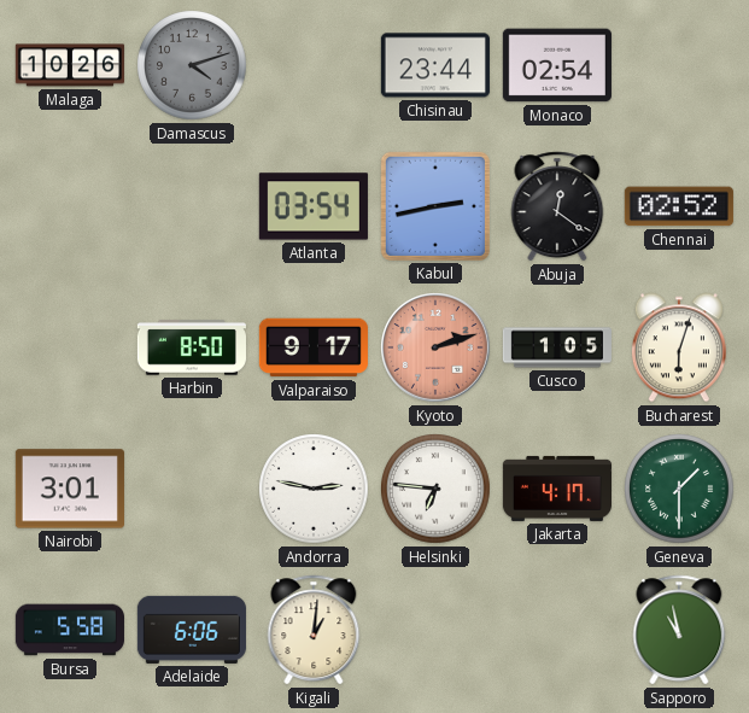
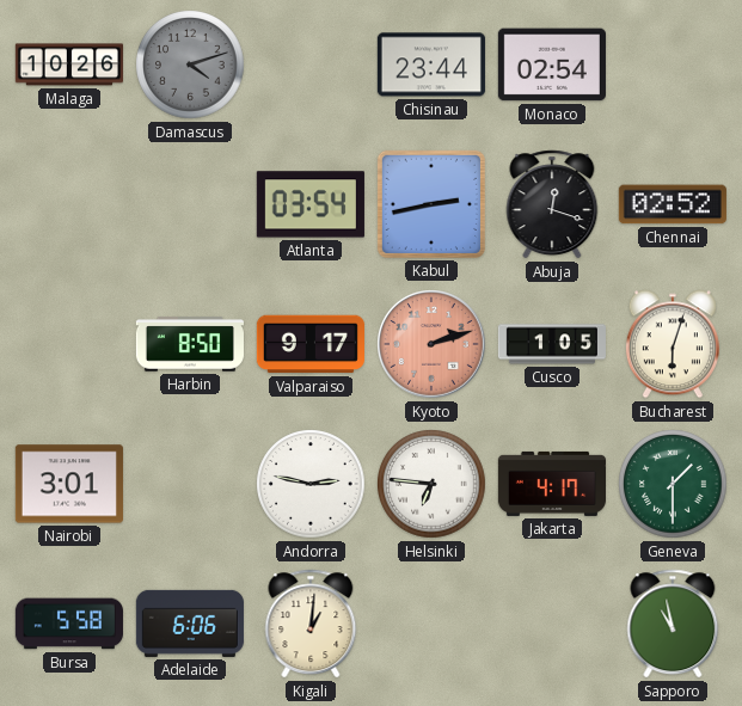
Abuja: 12:21 -> 12:18
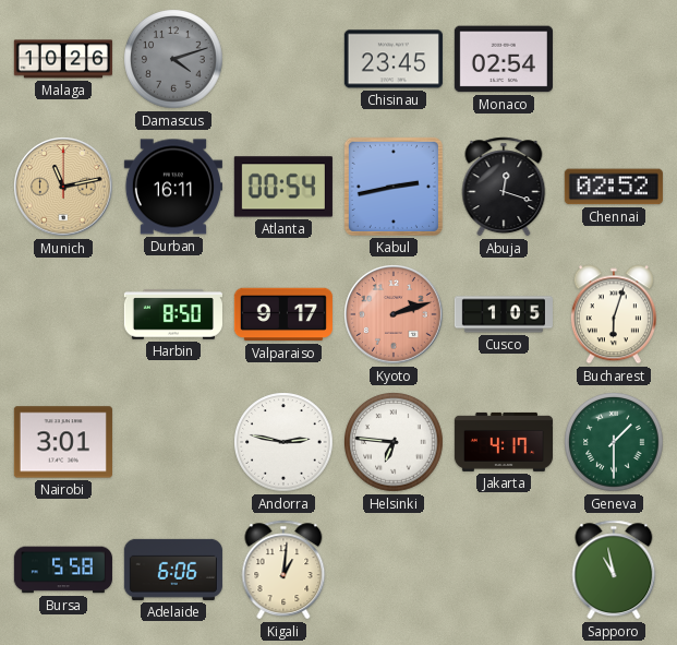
Chisinau: 23:44 -> 23:45
Munich: none -> 11:13
Durban: none -> 16:11
Atlanta: 03:54 -> 00:54
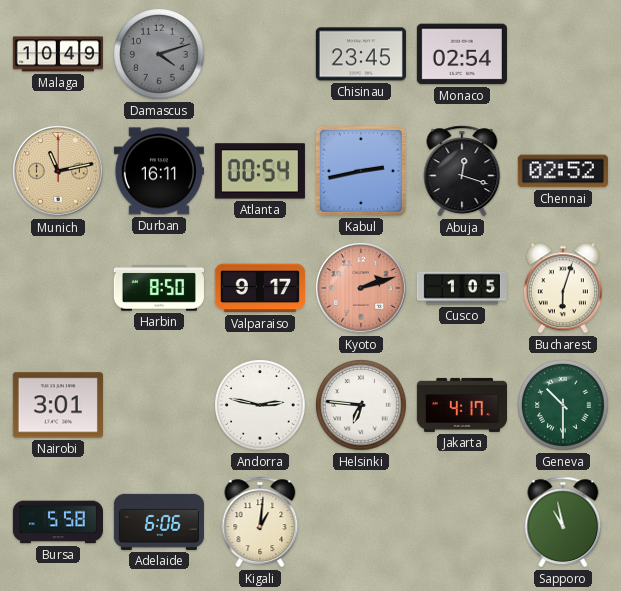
Malaga: 10:26 -> 10:49
Geneva: 1:30 -> 10:30
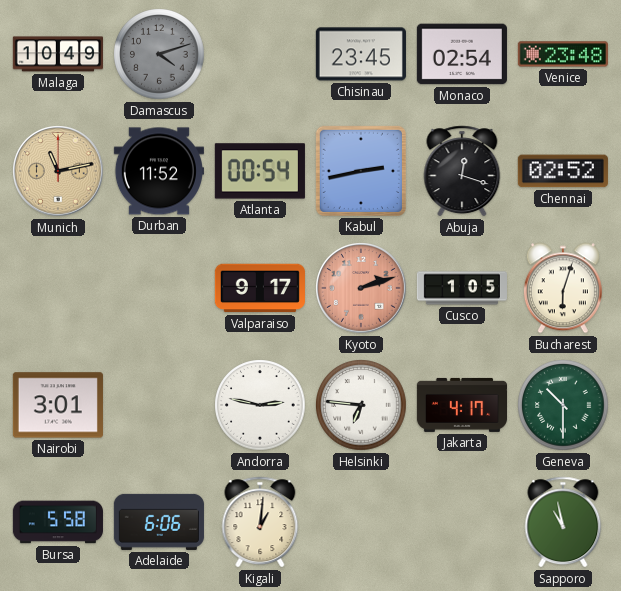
Venice: none -> 23:48
Durban: 16:11 -> 11:52
Harbin: 8:50 -> none
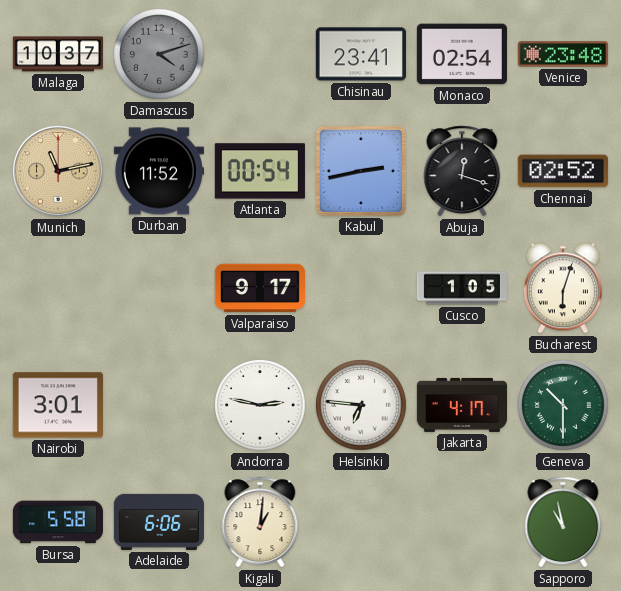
Malaga: 10:49 -> 10:37
Chisinau: 23:45 -> 23:41
Kyoto: 2:12 -> none
